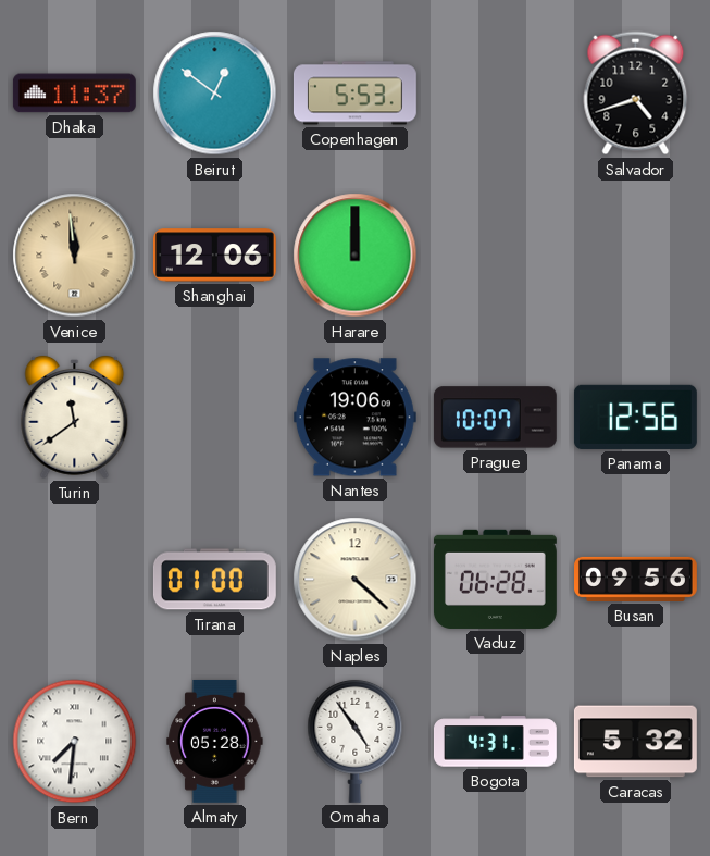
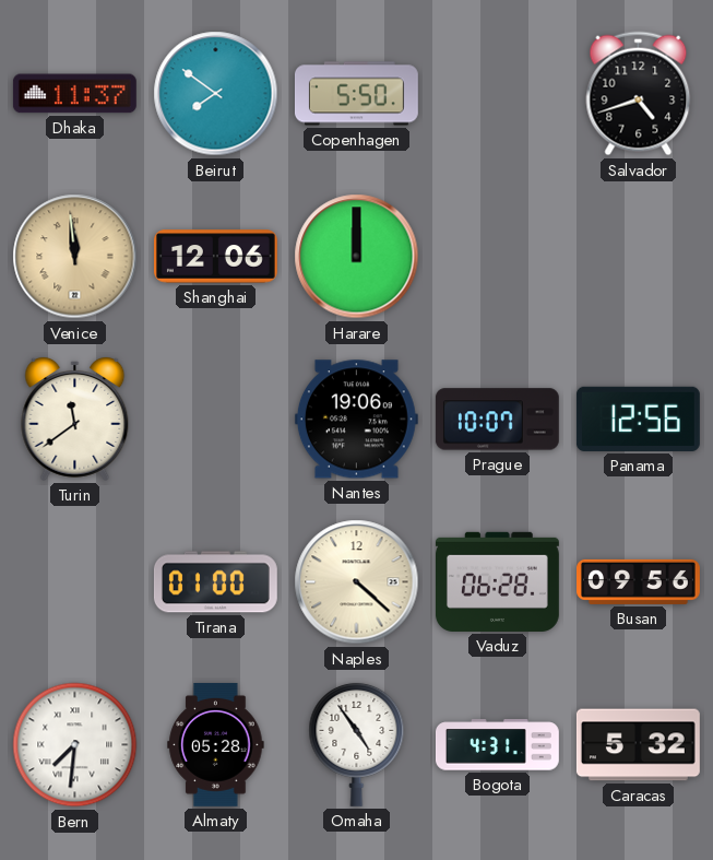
Beirut: 12:51 -> 7:51
Copenhagen: 5:53 -> 5:50
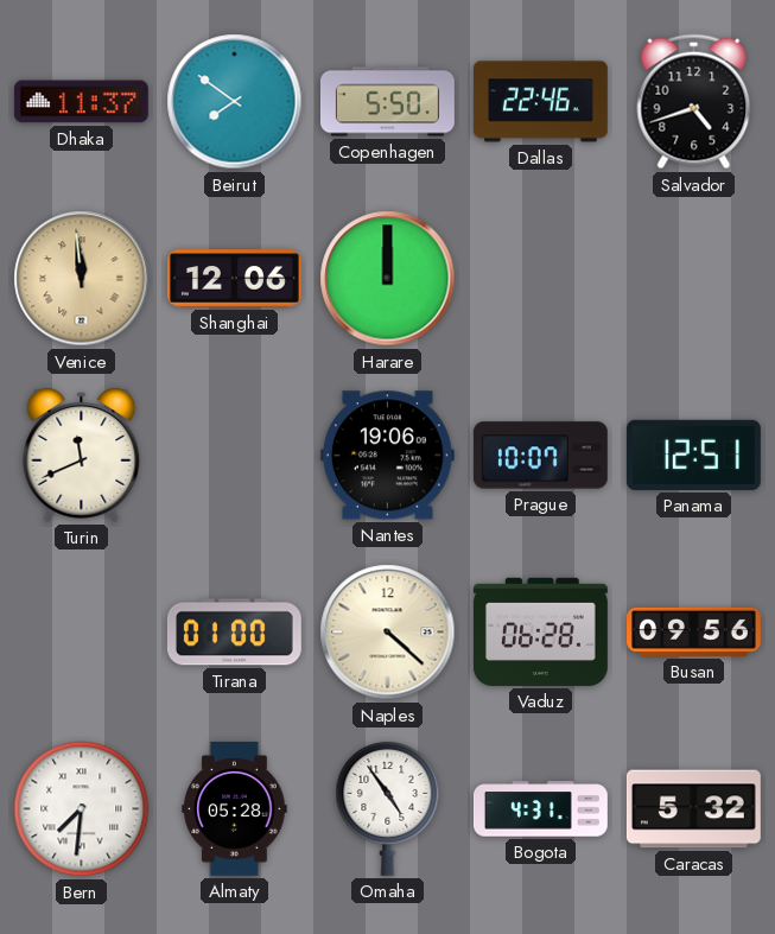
Dallas: none -> 22:46
Turin: 11:39 -> 11:41
Panama: 12:56 -> 12:51
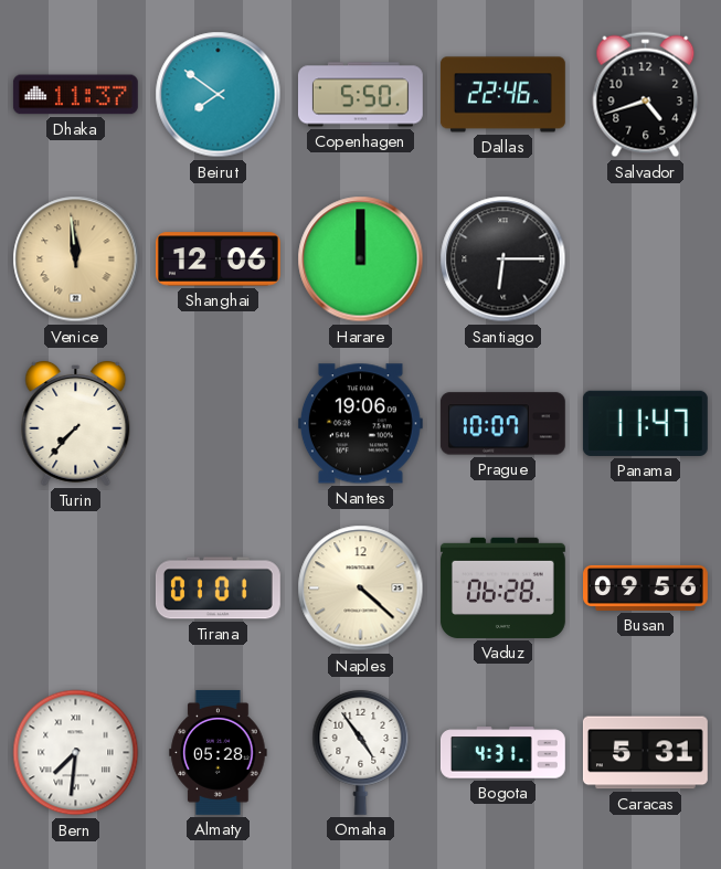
Santiago: none -> 6:15
Turin: 11:41 -> 7:37
Panama: 12:51 -> 11:47
Tirana: 01:00 -> 01:01
Caracas: 5:32 -> 5:31
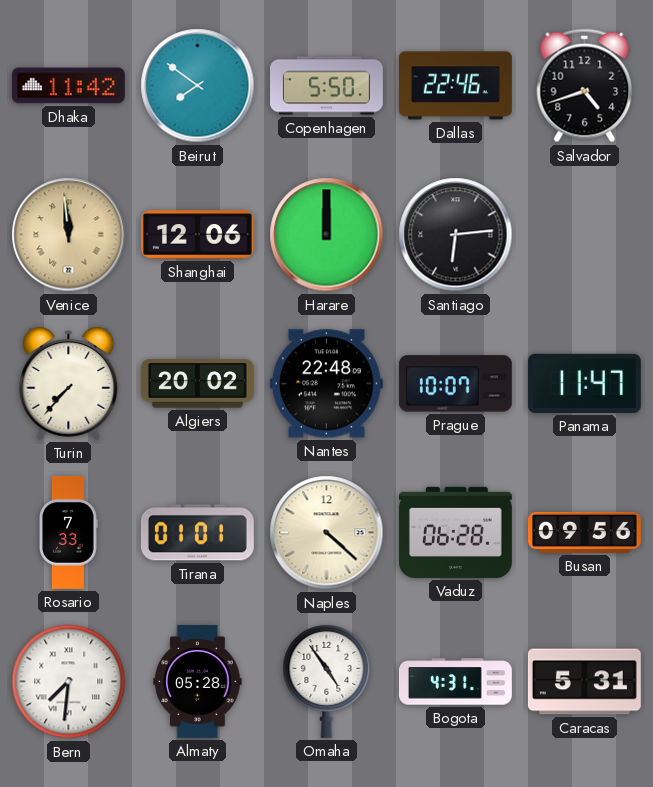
Dhaka: 11:37 -> 11:42
Santiago: 6:15 -> 6:14
Algiers: none -> 20:02
Nantes: 19:06 -> 22:48
Rosario: none -> 7:33
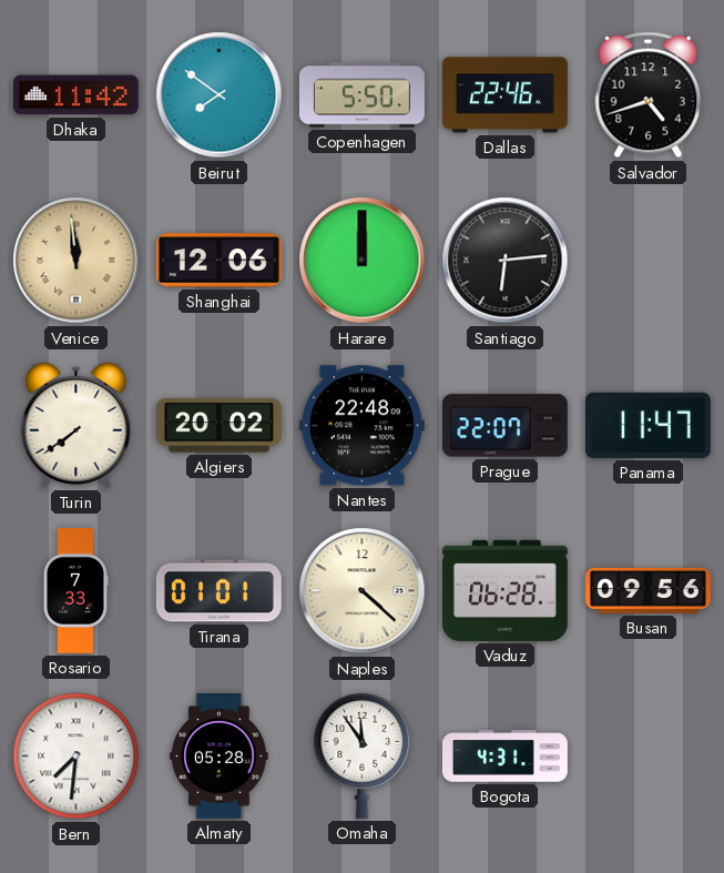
Turin: 7:37 -> 7:39
Prague: 10:07 -> 22:07
Omaha: 4:54 -> 11:54
Caracas: 5:31 -> none
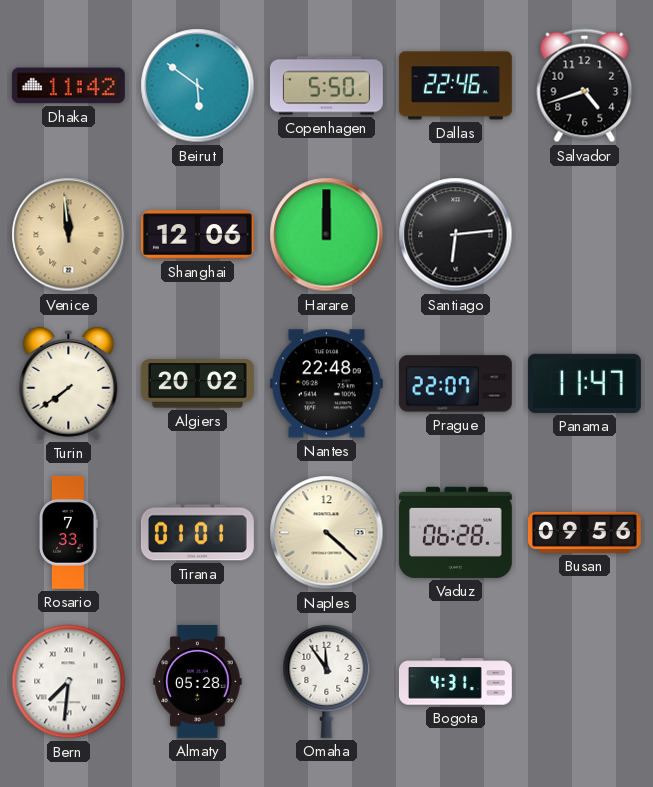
Beirut: 7:51 -> 5:51
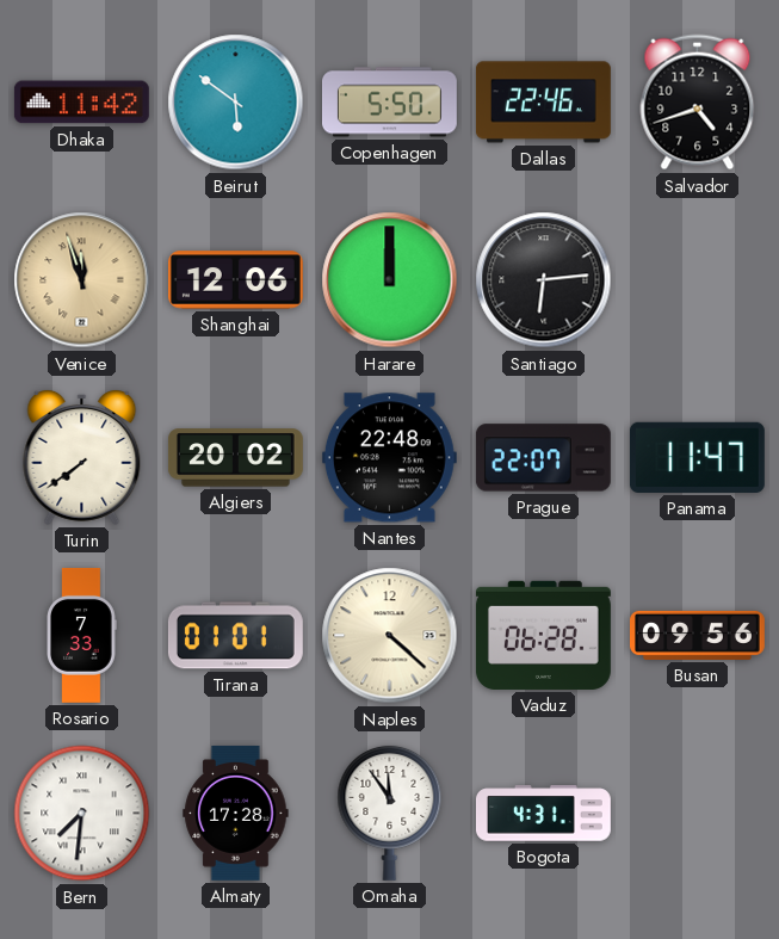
Venice: 11:59 -> 11:57
Almaty: 05:28 -> 17:28
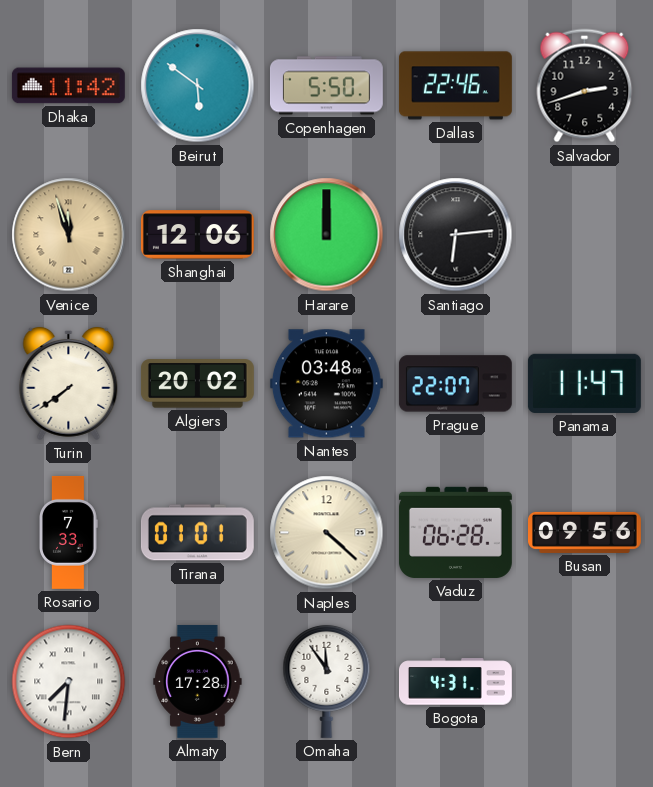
Salvador: 4:42 -> 2:42
Nantes: 22:48 -> 03:48
